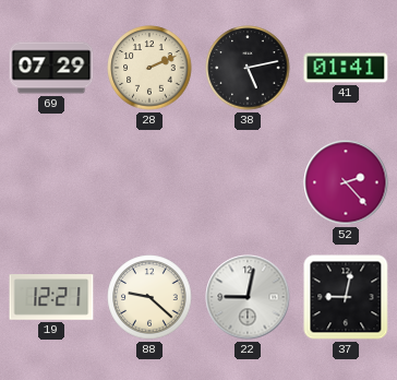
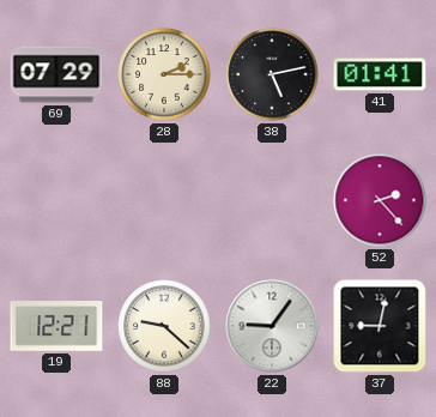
28: 2:11 -> 2:15
22: 9:02 -> 9:06
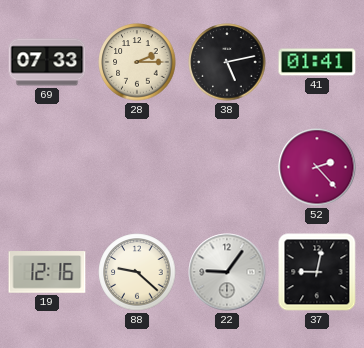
69: 07:29 -> 07:33
19: 12:21 -> 12:16
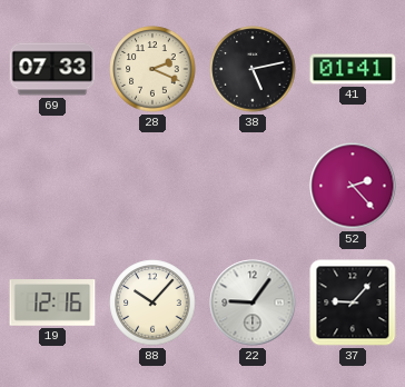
28: 2:15 -> 2:19
88: 9:22 -> 10:07
37: 9:02 -> 9:07
